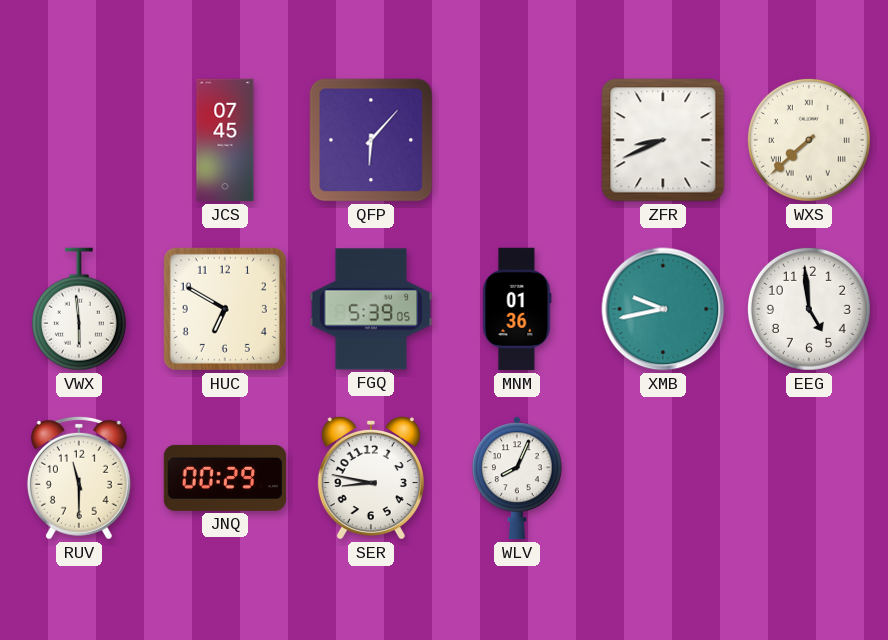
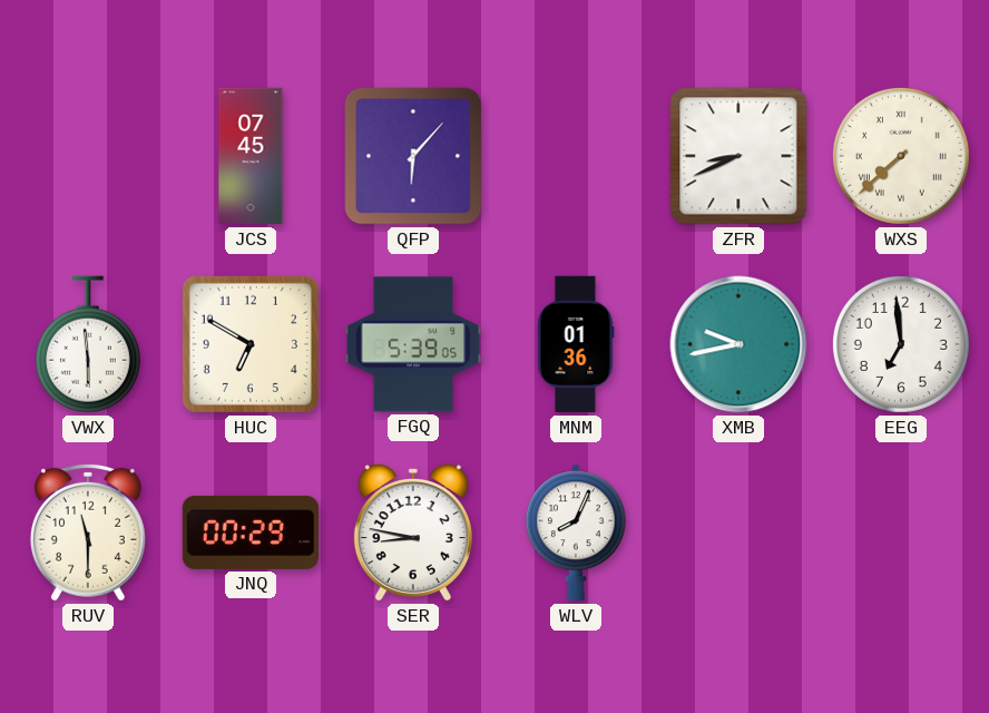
EEG: 4:59 -> 6:59
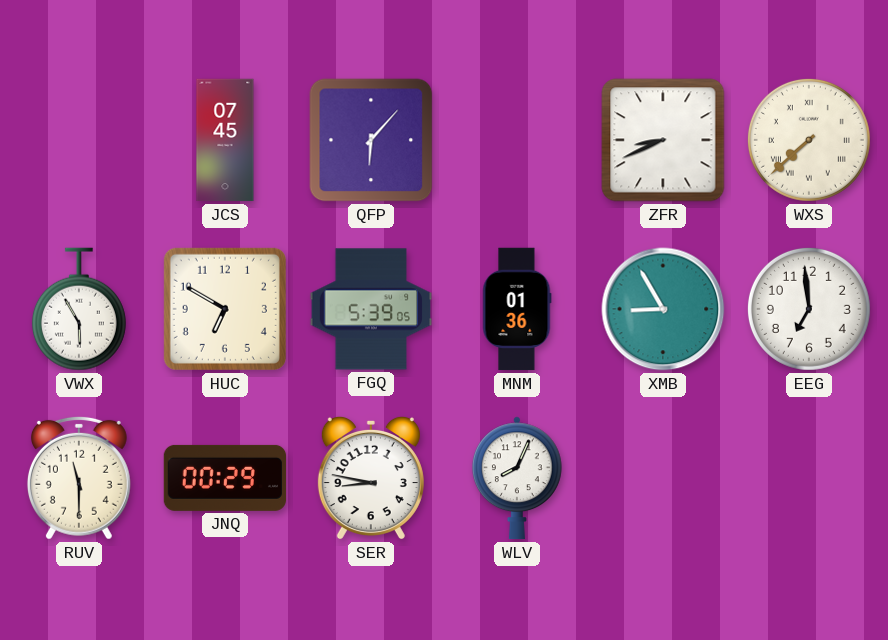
VWX: 5:59 -> 5:55
XMB: 9:43 -> 8:55
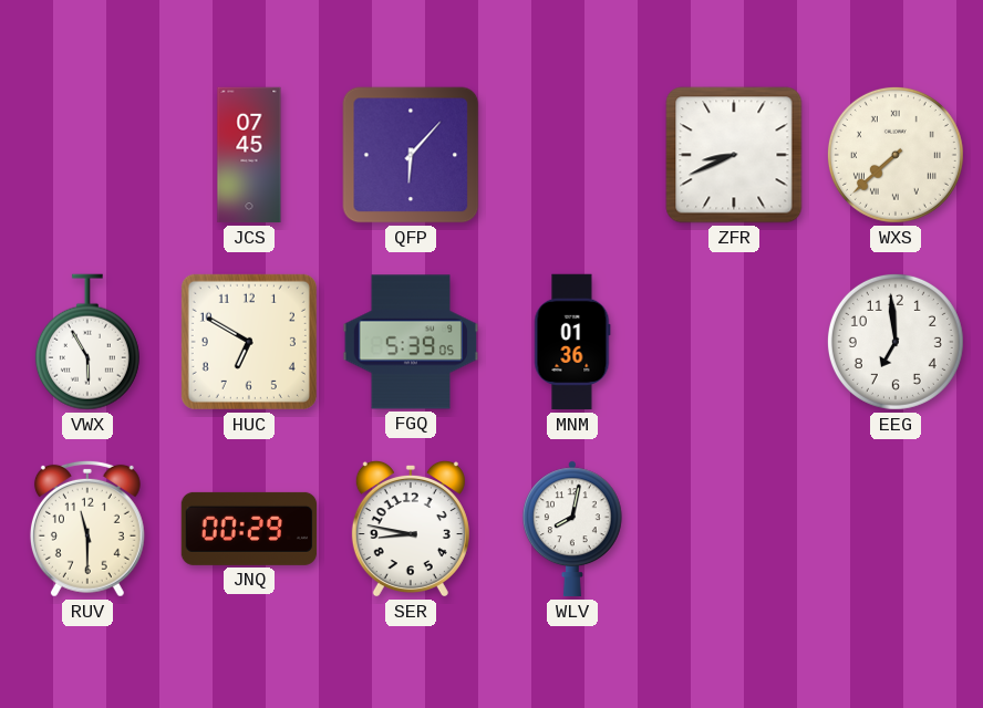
XMB: 8:55 -> none
WLV: 8:04 -> 8:02
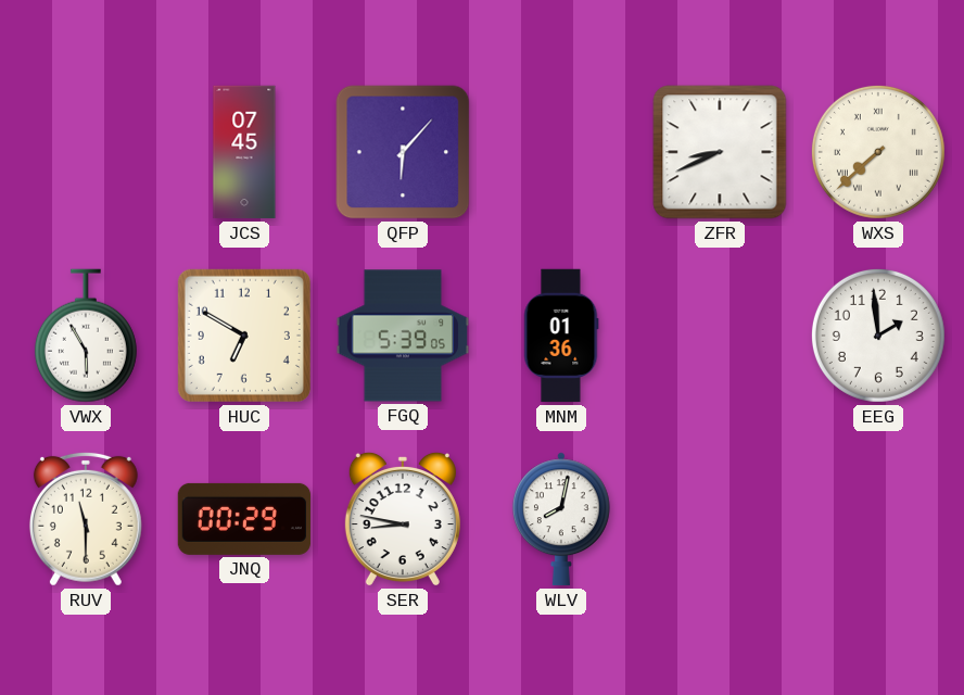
EEG: 6:59 -> 1:59
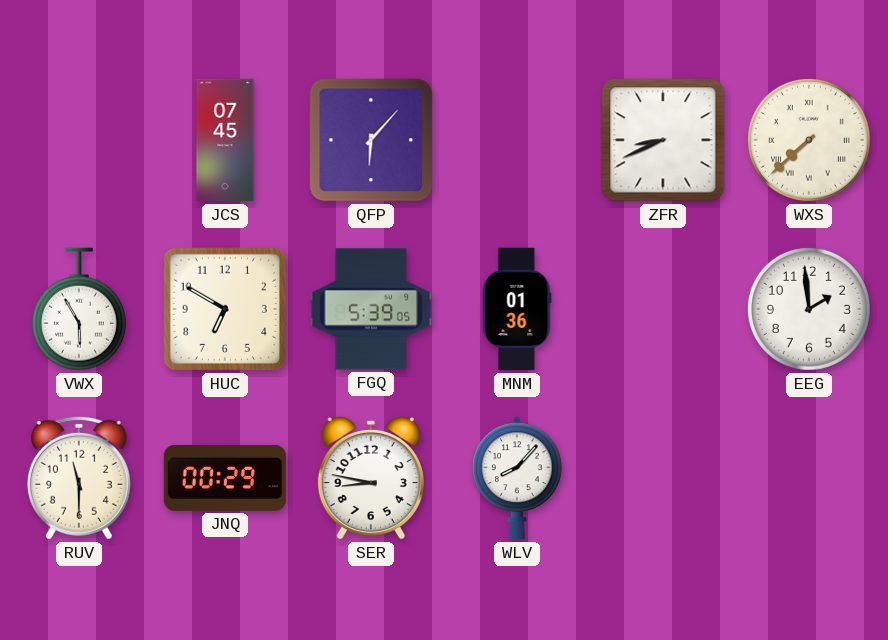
WLV: 8:02 -> 8:07
